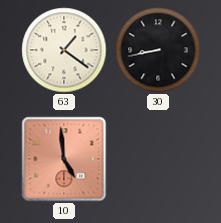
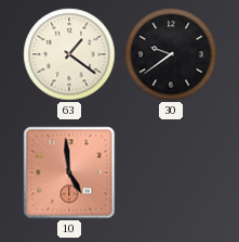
30: 8:43 -> 9:39
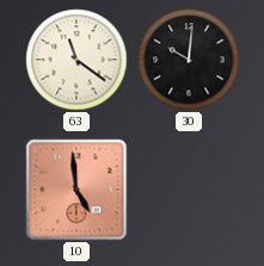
63: 1:21 -> 11:21
30: 9:39 -> 10:01
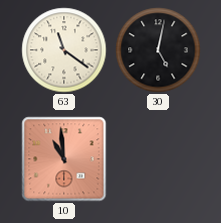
30: 10:01 -> 5:02
10: 4:59 -> 10:59
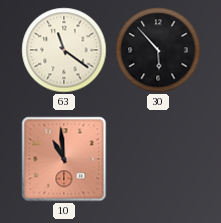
30: 5:02 -> 5:53
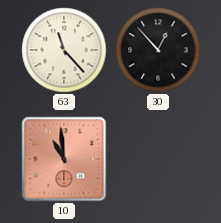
63: 11:21 -> 11:23
30: 5:53 -> 12:53
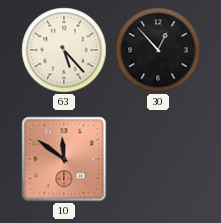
63: 11:23 -> 5:23
10: 10:59 -> 11:51
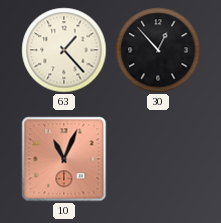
63: 5:23 -> 1:23
10: 11:51 -> 11:04
